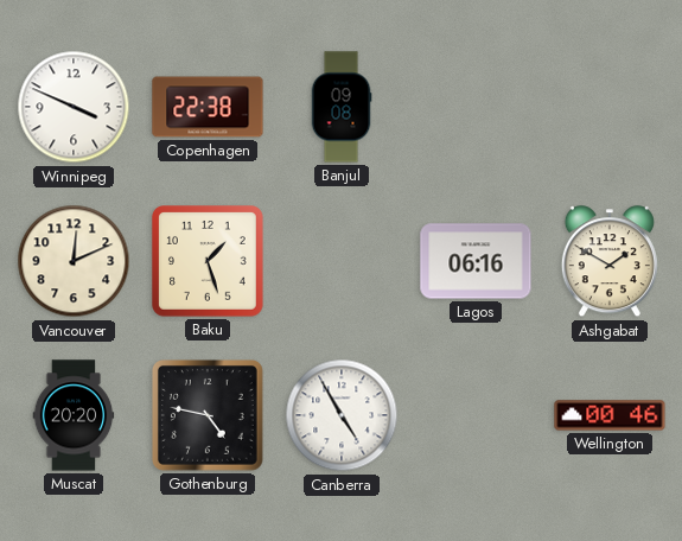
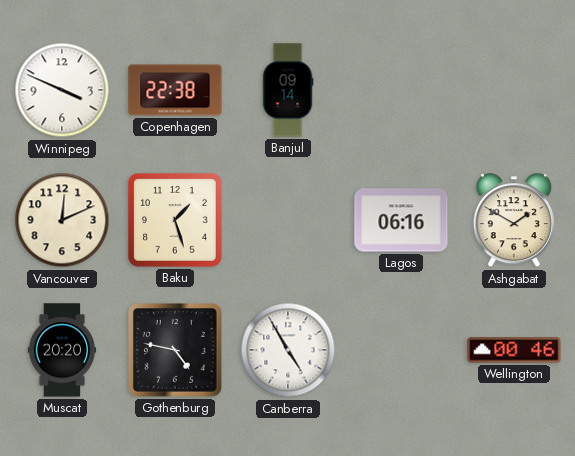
Banjul: 09:08 -> 09:14
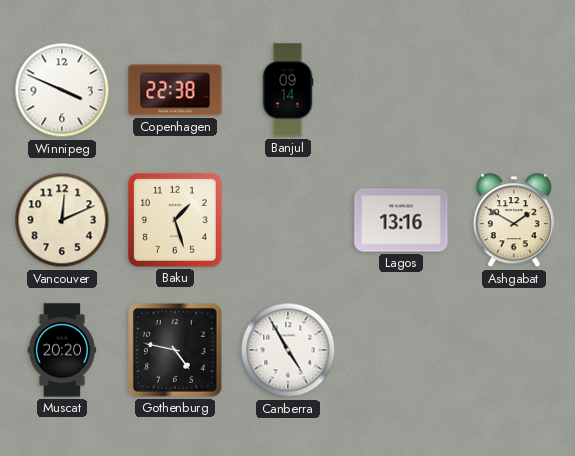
Lagos: 06:16 -> 13:16
Wellington: 00:46 -> none
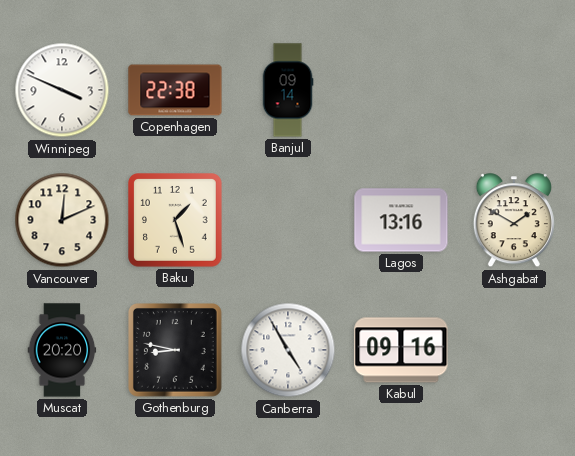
Gothenburg: 4:47 -> 8:47
Kabul: none -> 09:16
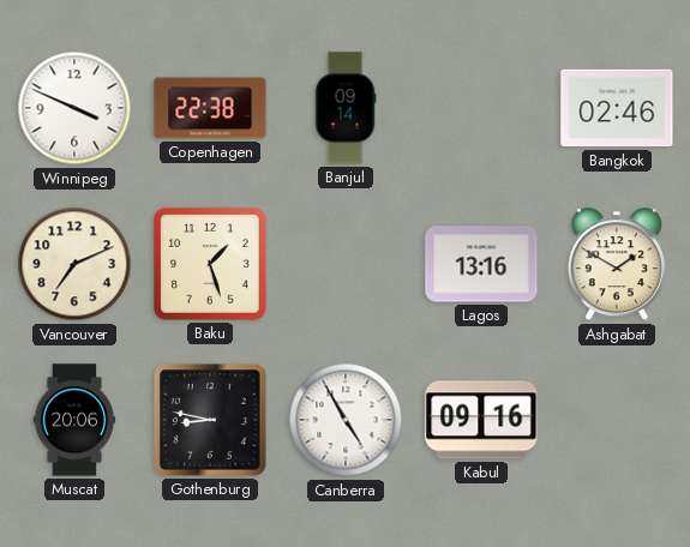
Bangkok: none -> 02:46
Vancouver: 12:11 -> 7:11
Muscat: 20:20 -> 20:06
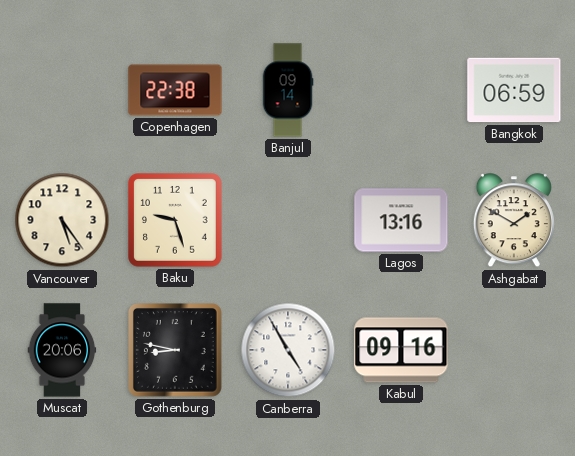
Winnipeg: 3:49 -> none
Bangkok: 02:46 -> 06:59
Vancouver: 7:11 -> 5:24
Baku: 1:27 -> 9:27
